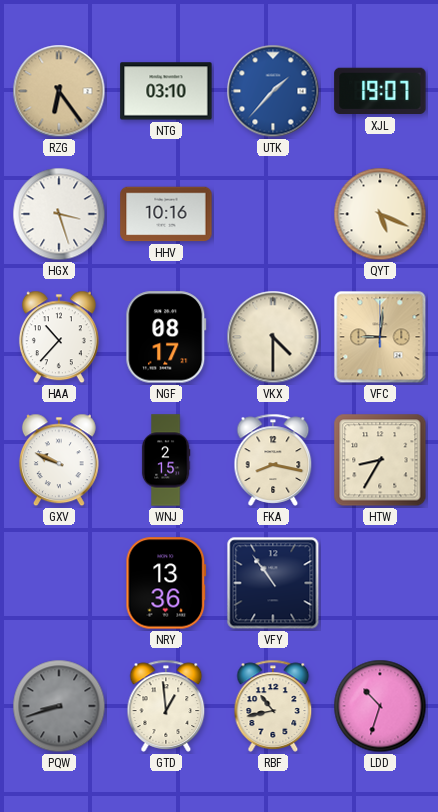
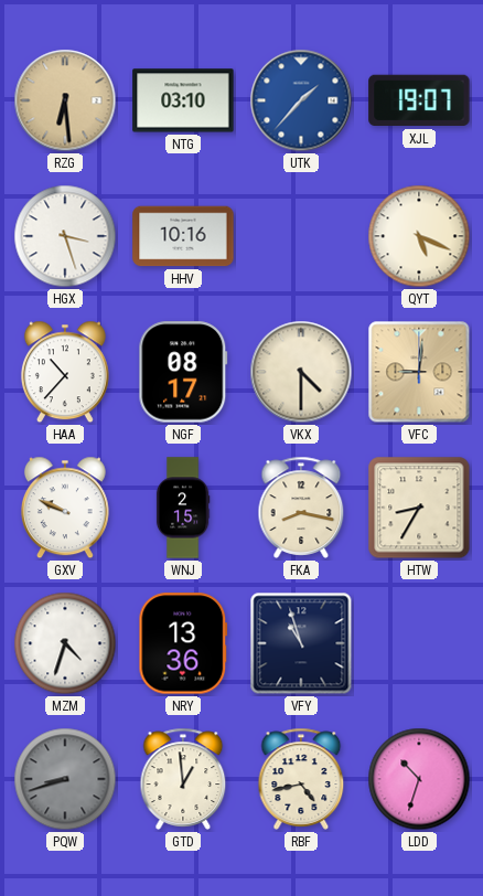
RZG: 6:24 -> 6:29
MZM: none -> 4:33
VFY: 10:54 -> 10:57
RBF: 10:43 -> 4:43
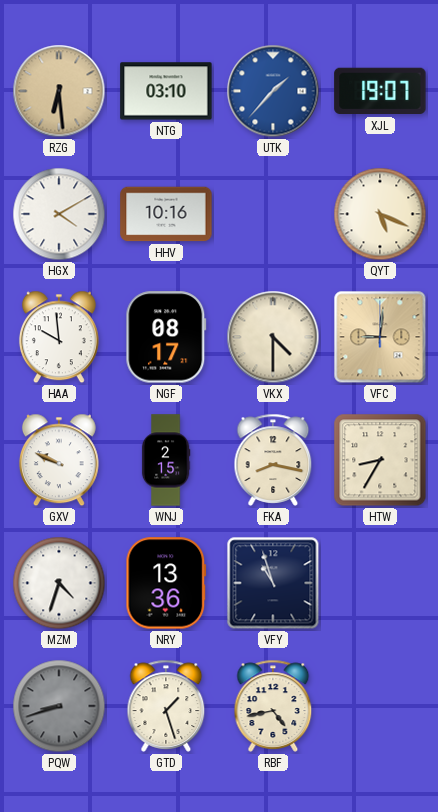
HGX: 3:27 -> 4:10
HAA: 10:37 -> 9:59
GTD: 12:59 -> 1:27
LDD: 10:33 -> none
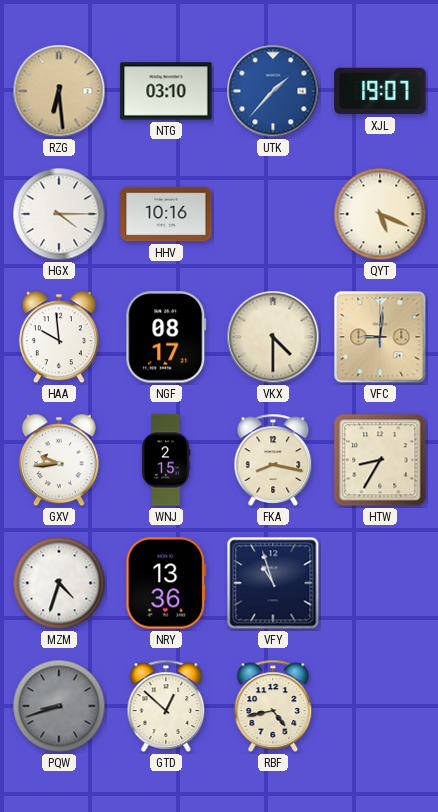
HGX: 4:10 -> 4:15
GXV: 9:49 -> 9:44
GTD: 1:27 -> 12:52
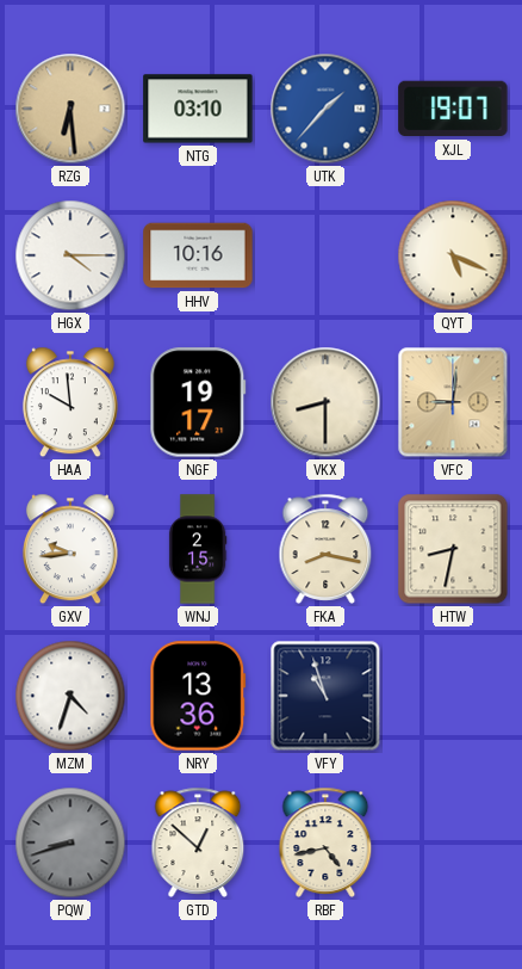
NGF: 08:17 -> 19:17
VKX: 4:30 -> 8:30
HTW: 8:35 -> 8:32
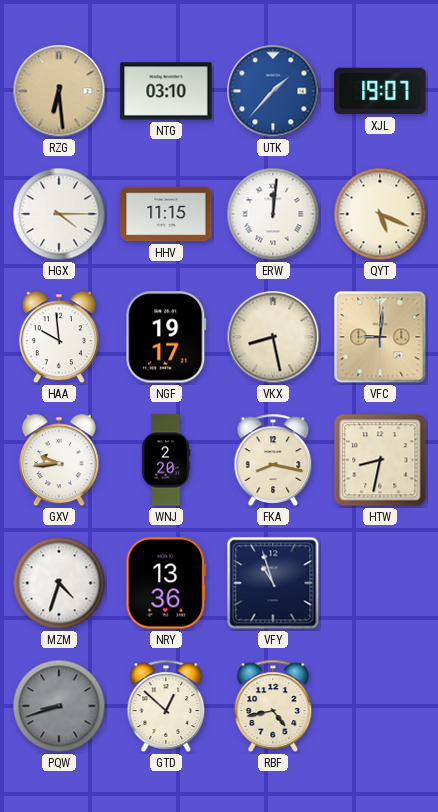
HHV: 10:16 -> 11:15
ERW: none -> 12:01
VKX: 8:30 -> 8:28
WNJ: 2:15 -> 2:20
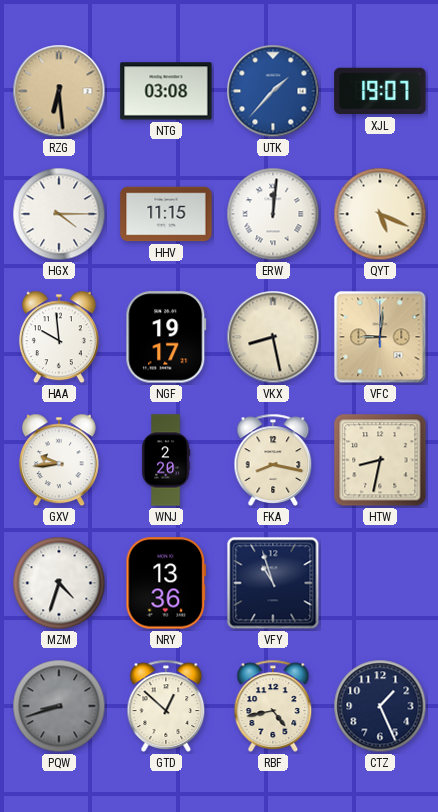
NTG: 03:10 -> 03:08
CTZ: none -> 1:26
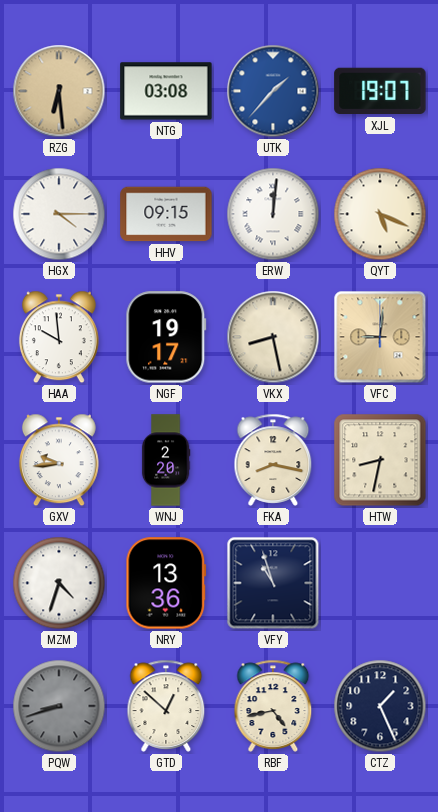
HHV: 11:15 -> 09:15
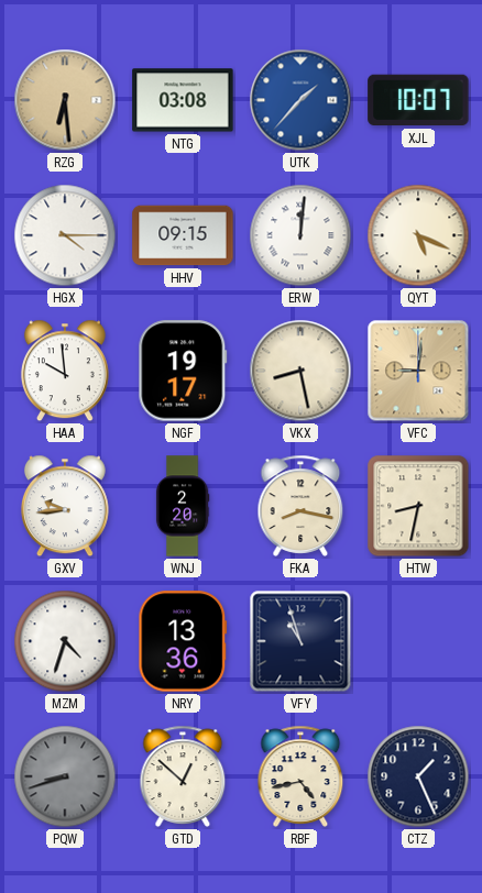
XJL: 19:07 -> 10:07
